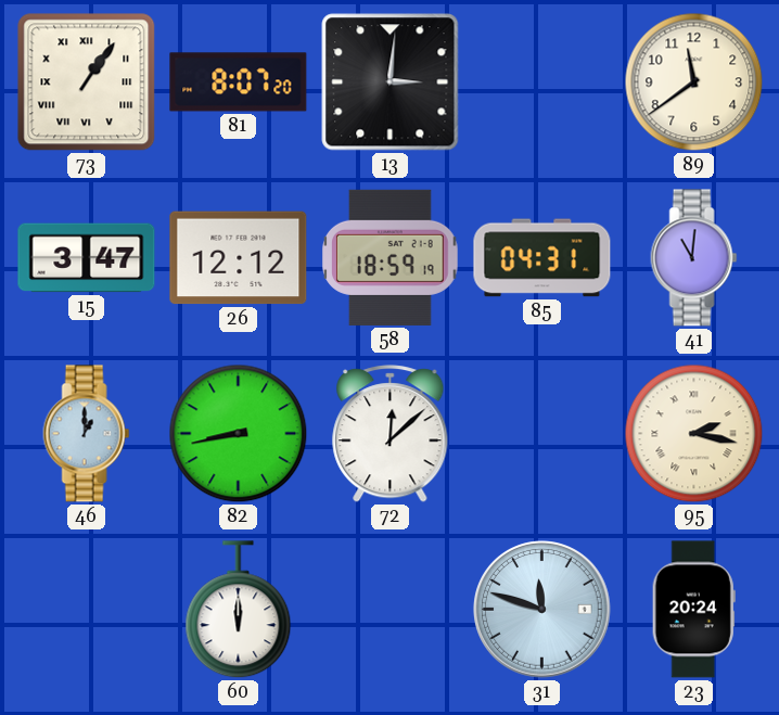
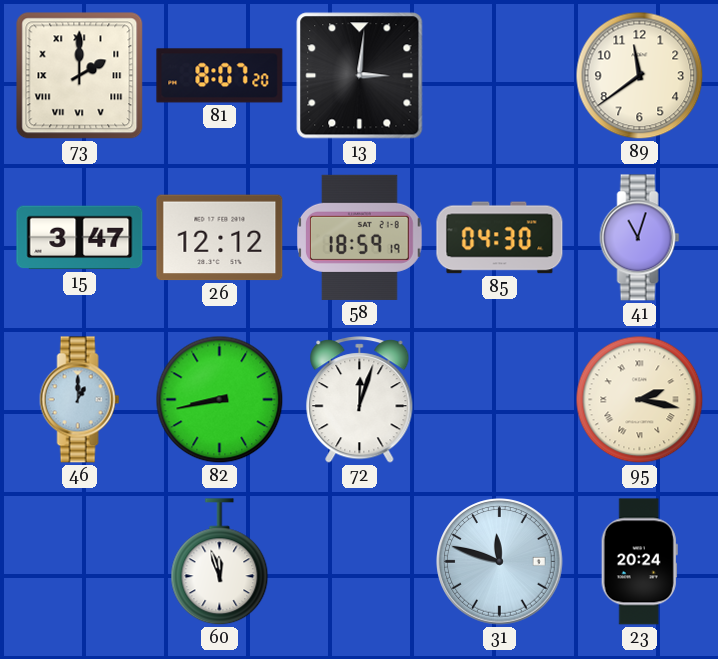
73: 1:06 -> 2:00
85: 04:31 -> 04:30
41: 11:01 -> 11:03
72: 12:08 -> 12:03
60: 12:00 -> 11:57
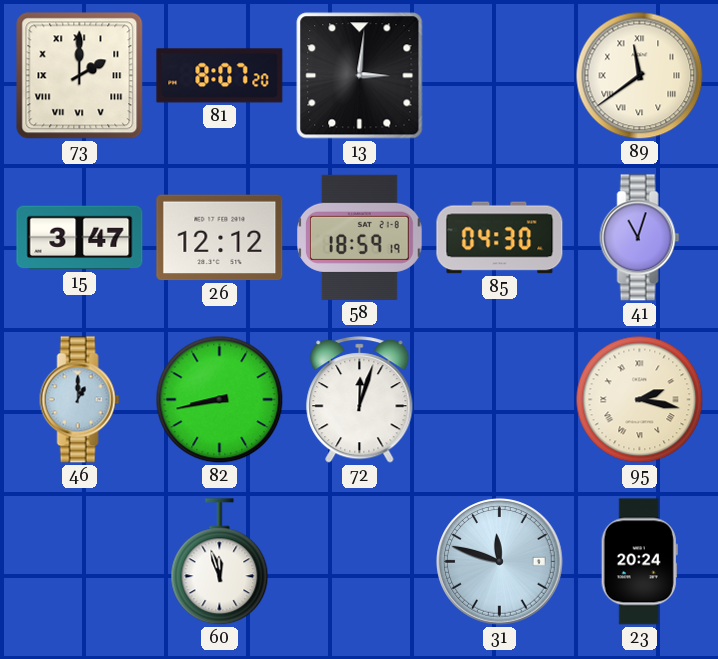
89 numerals: Arabic -> Roman
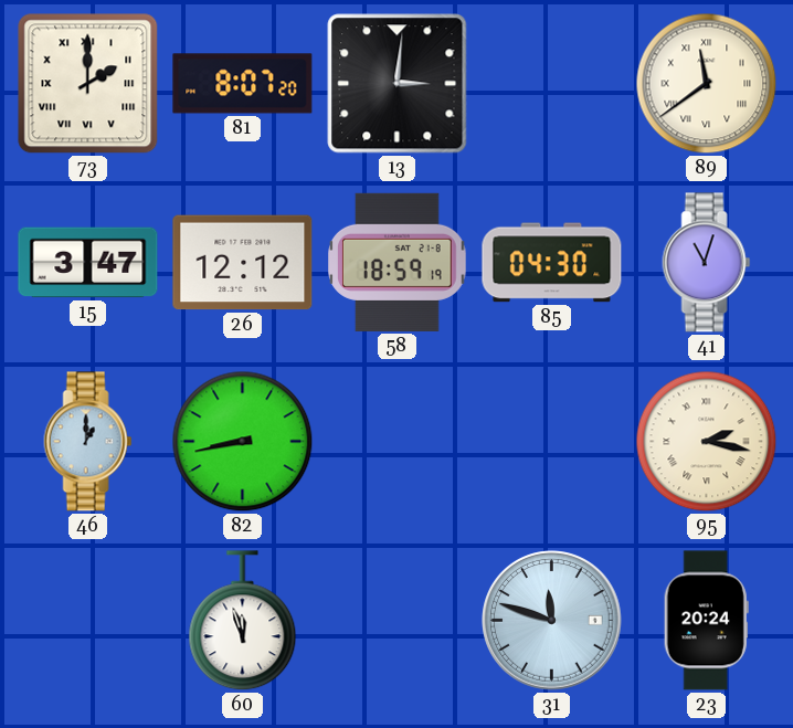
72: 12:03 -> none
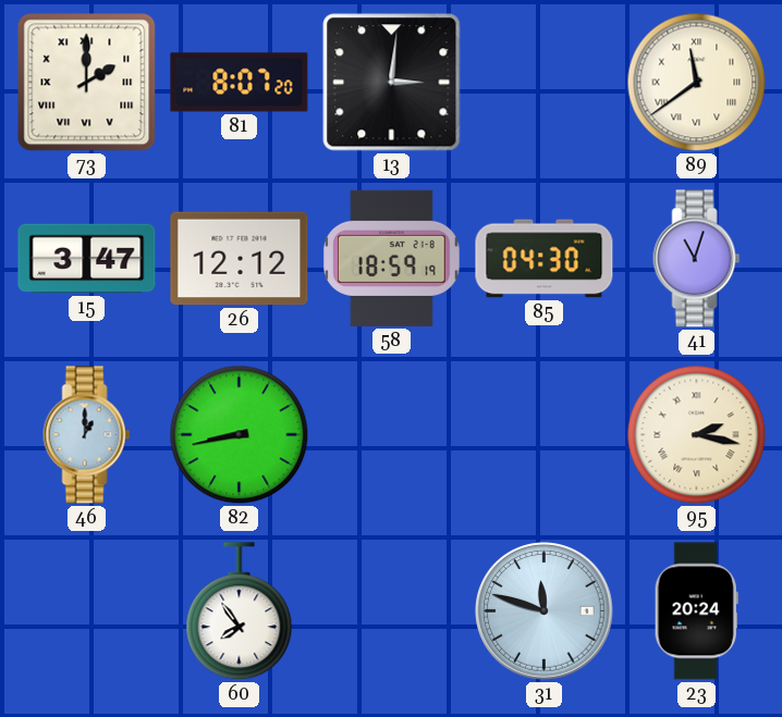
60: 11:57 -> 7:54
